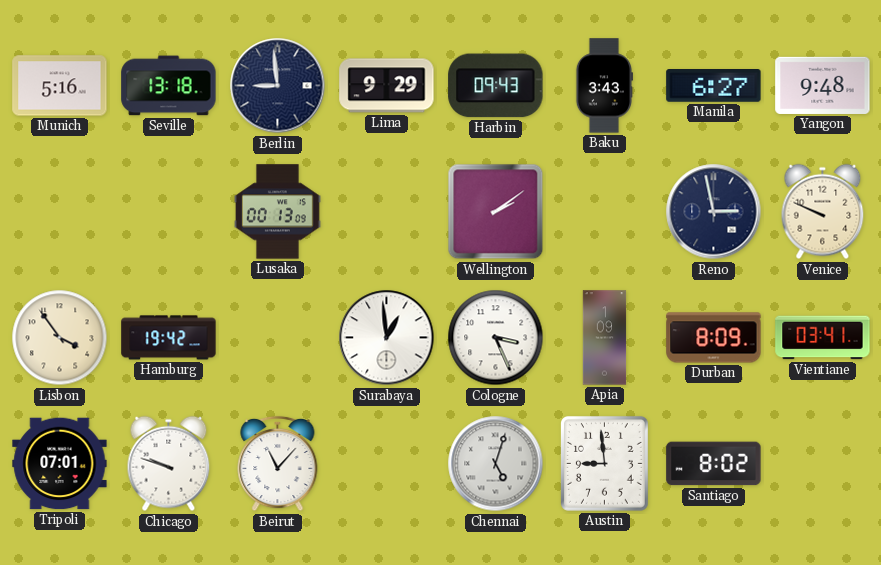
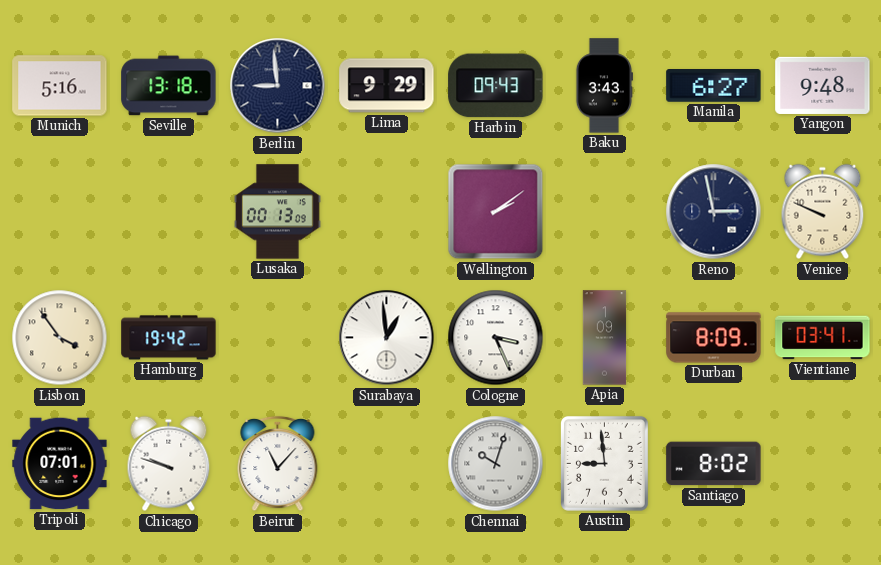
Chennai: 5:03 -> 10:03
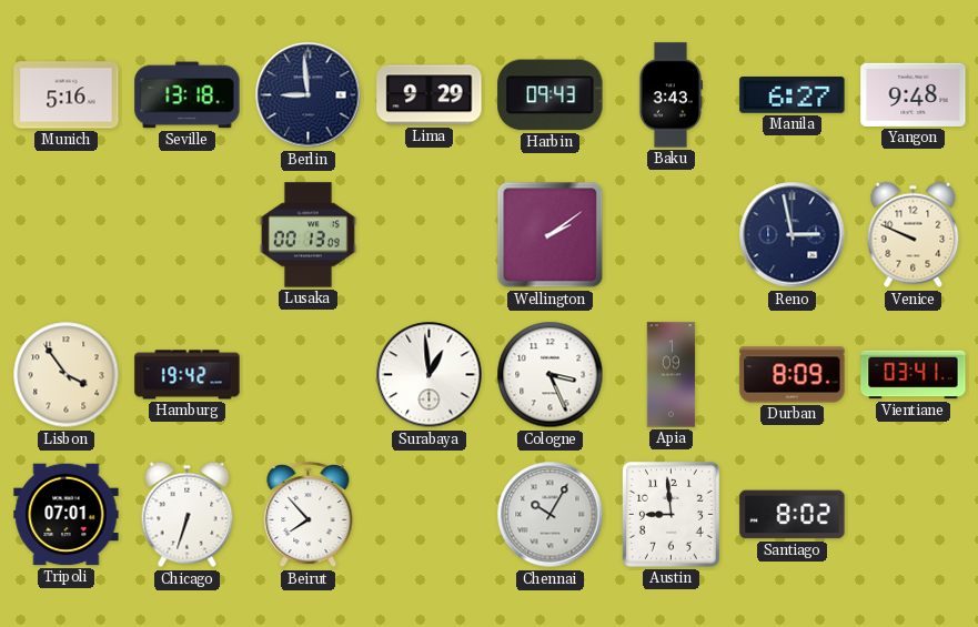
Chicago: 9:48 -> 6:33
Beirut: 11:07 -> 7:53
Chennai: 10:03 -> 10:05
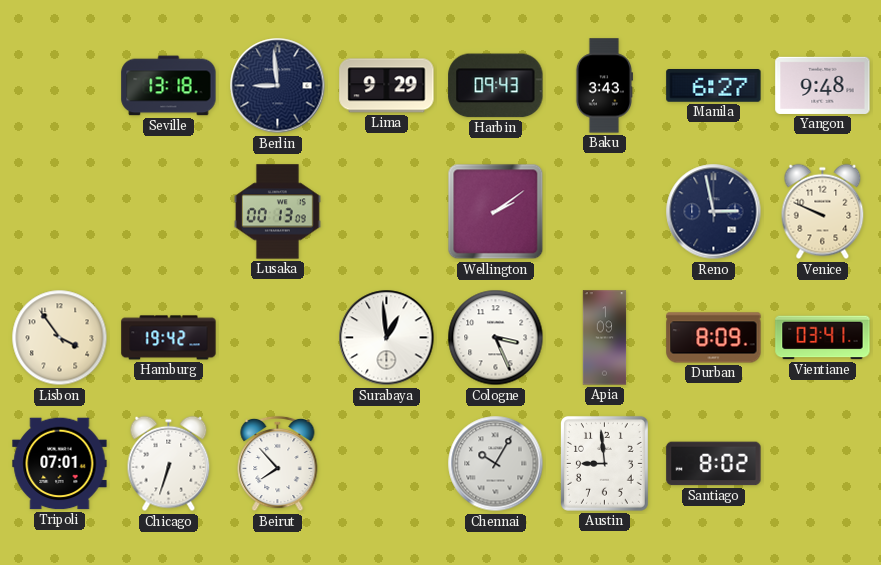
Munich: 5:16 -> none
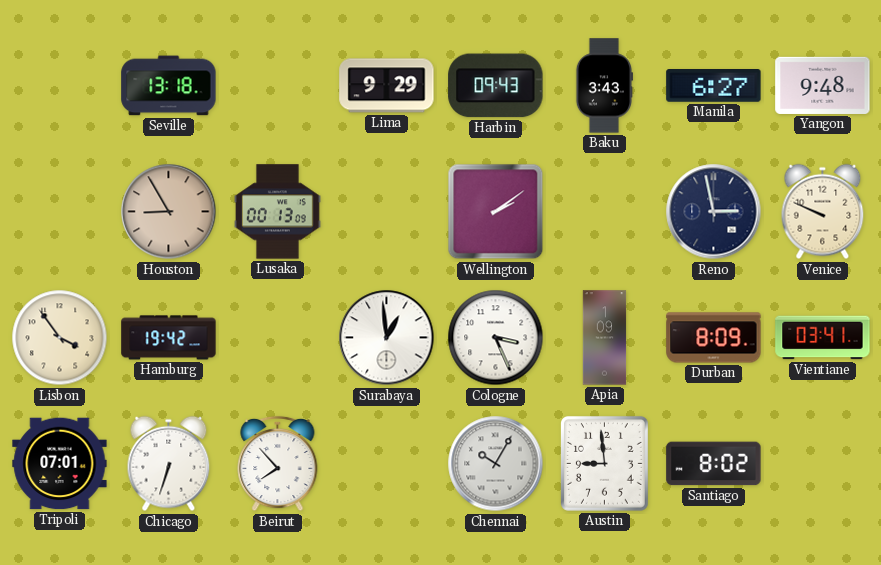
Berlin: 8:59 -> none
Houston: none -> 8:55
